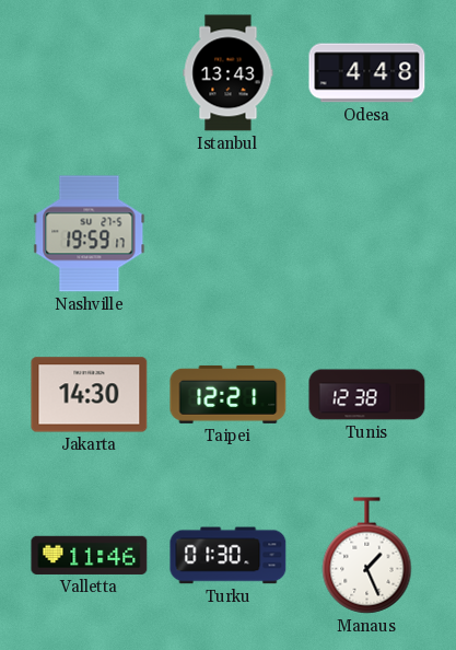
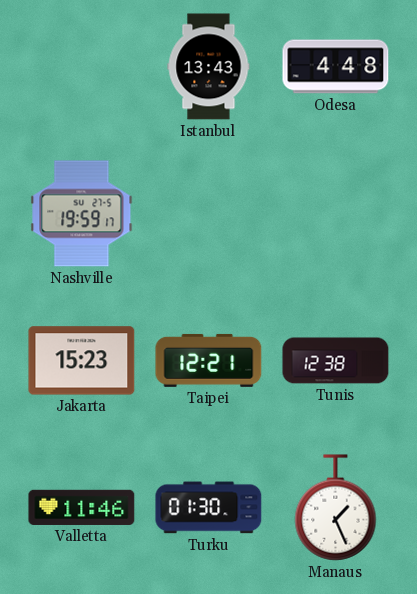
Jakarta: 14:30 -> 15:23
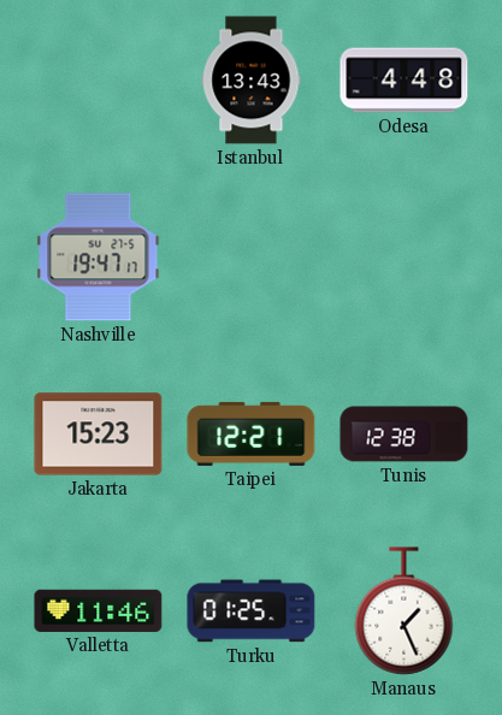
Nashville: 19:59 -> 19:47
Turku: 01:30 -> 01:25
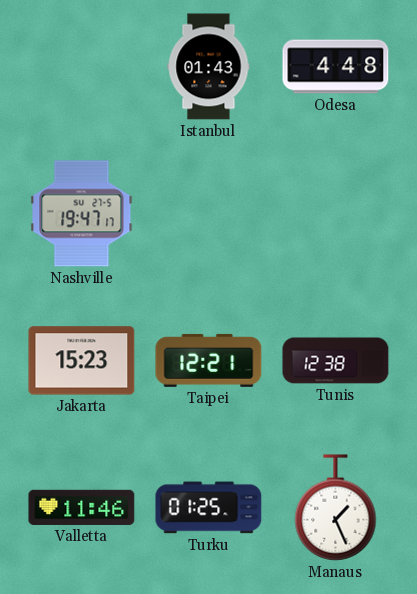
Istanbul: 13:43 -> 01:43
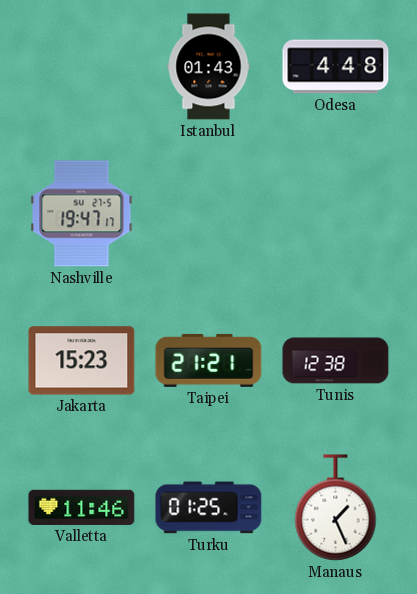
Taipei: 12:21 -> 21:21
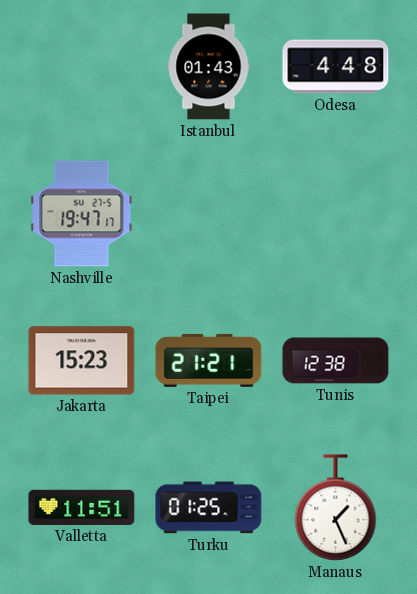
Valletta: 11:46 -> 11:51
